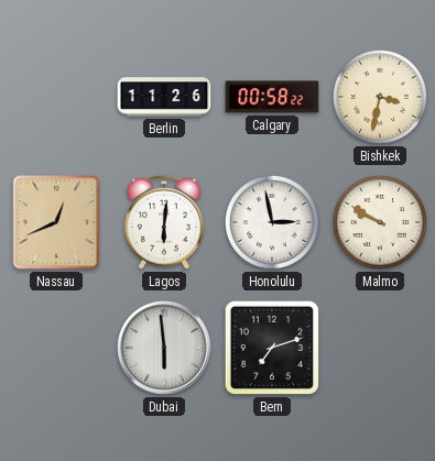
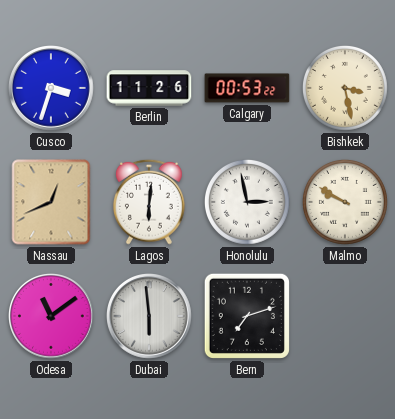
Cusco: none -> 3:33
Calgary: 00:58 -> 00:53
Bishkek: 3:32 -> 3:28
Odesa: none -> 11:09
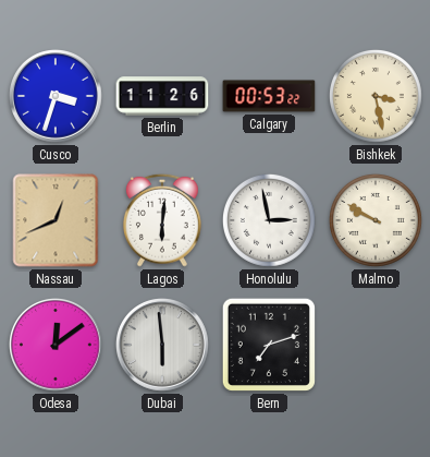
Odesa: 11:09 -> 12:09
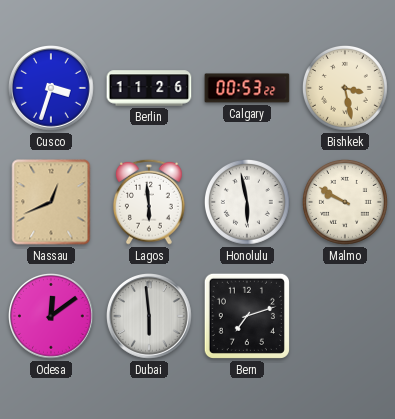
Lagos: 6:01 -> 5:59
Honolulu: 2:58 -> 5:58
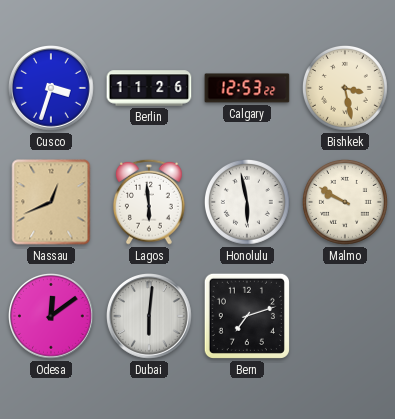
Calgary: 00:53 -> 12:53
Dubai: 5:59 -> 6:01
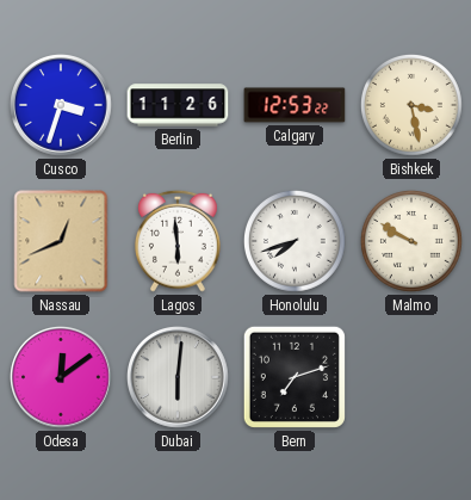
Honolulu: 5:58 -> 7:42
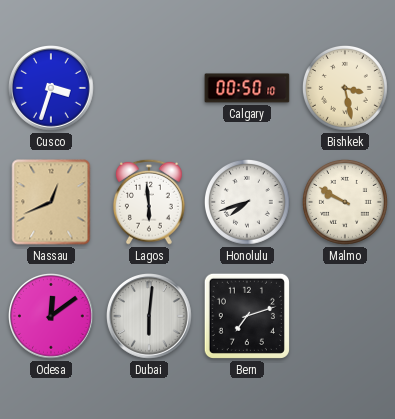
Berlin: 11:26 -> none
Calgary: 12:53 -> 00:50
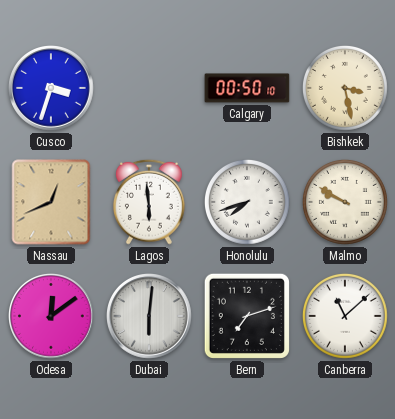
Canberra: none -> 11:08
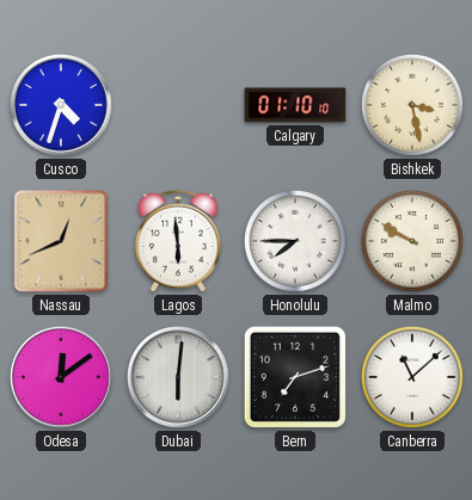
Cusco: 3:33 -> 4:33
Calgary: 00:50 -> 01:10
Honolulu: 7:42 -> 7:45
